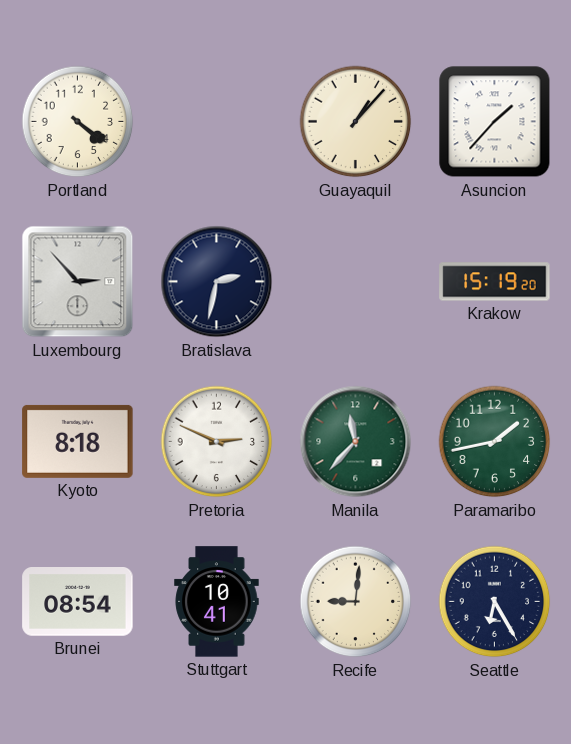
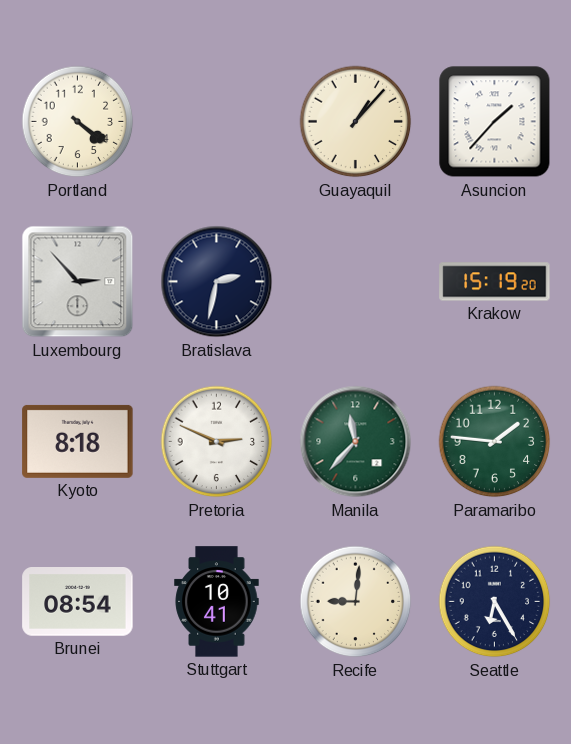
Paramaribo: 1:43 -> 1:46
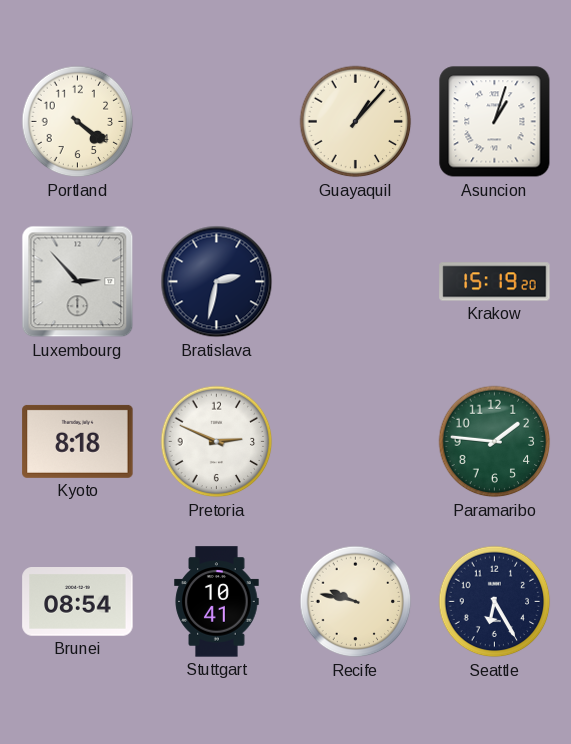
Asuncion: 1:37 -> 1:03
Manila: 11:37 -> none
Recife: 9:01 -> 9:47
